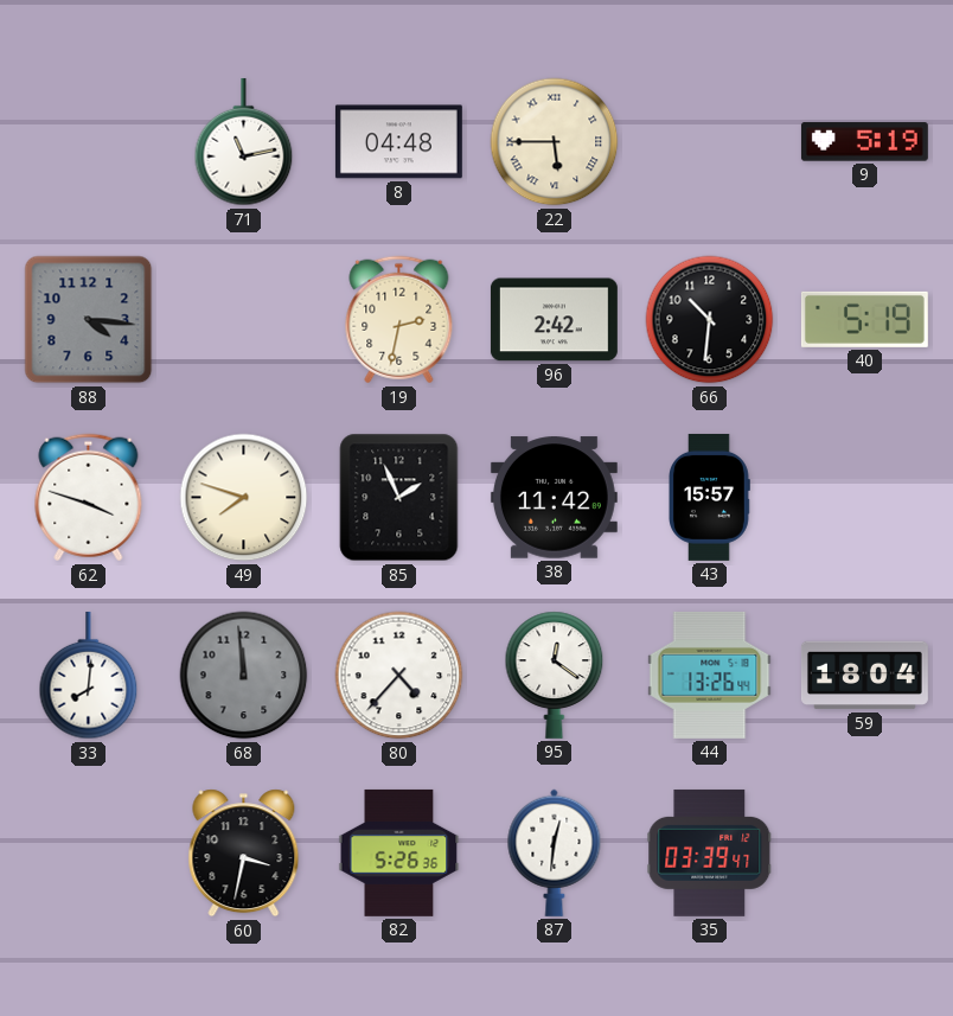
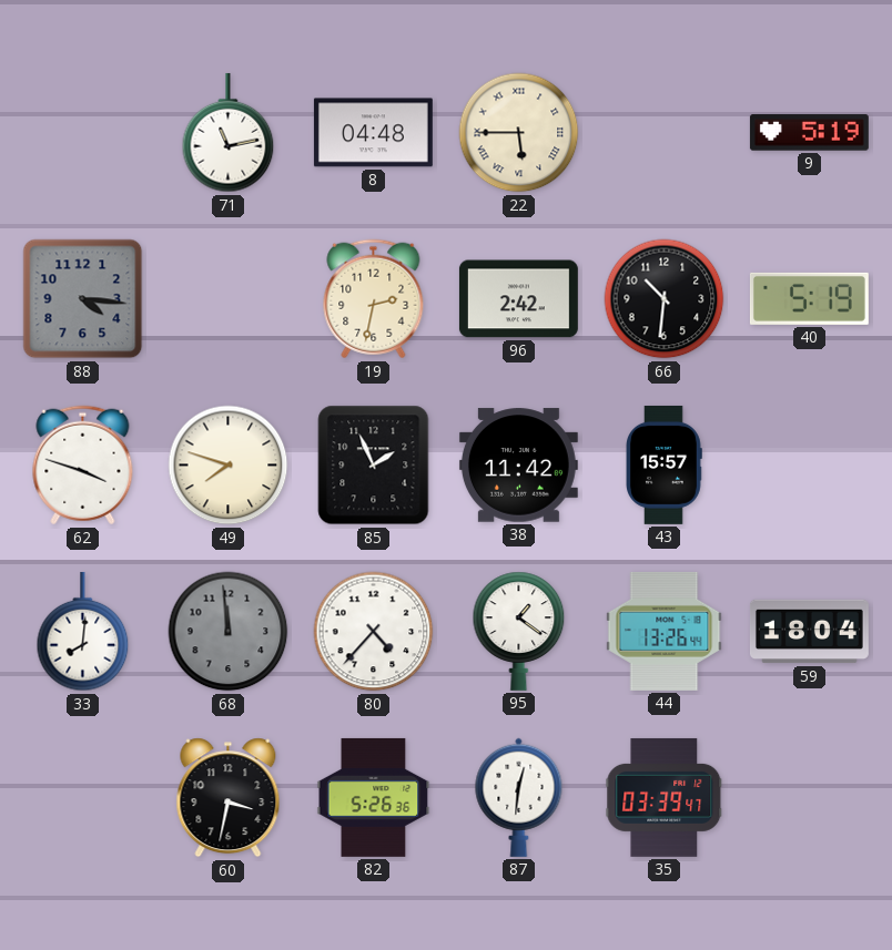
95: 12:21 -> 1:21
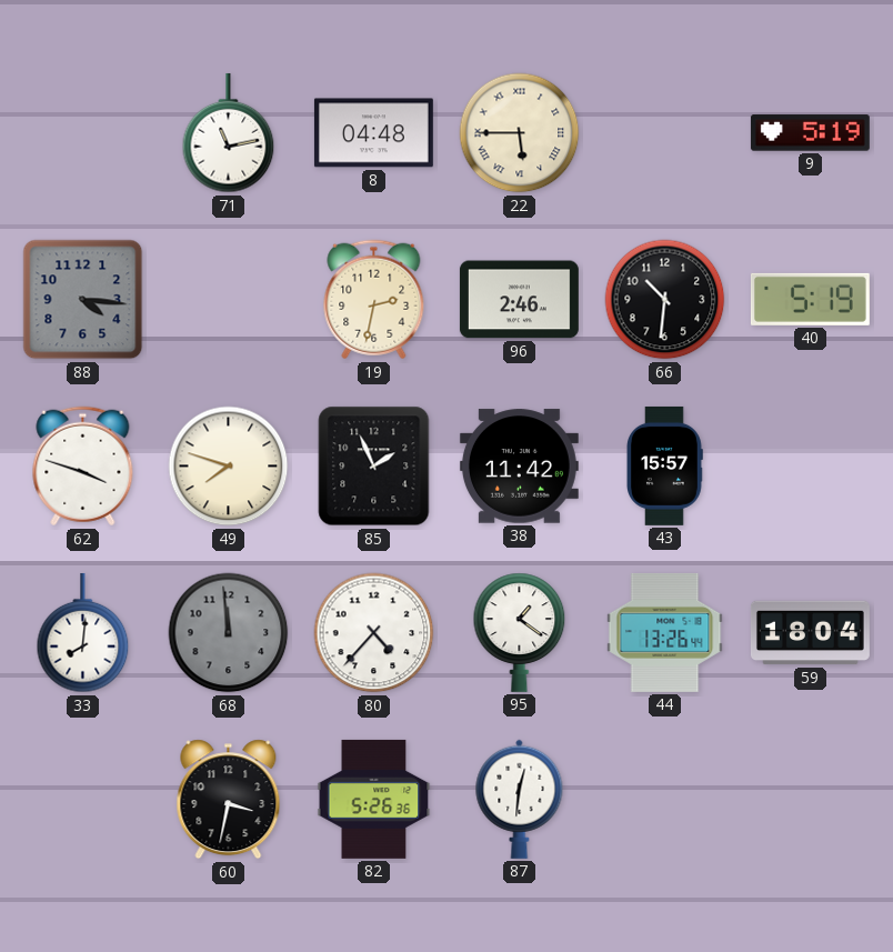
96: 2:42 -> 2:46
35: 03:39 -> none
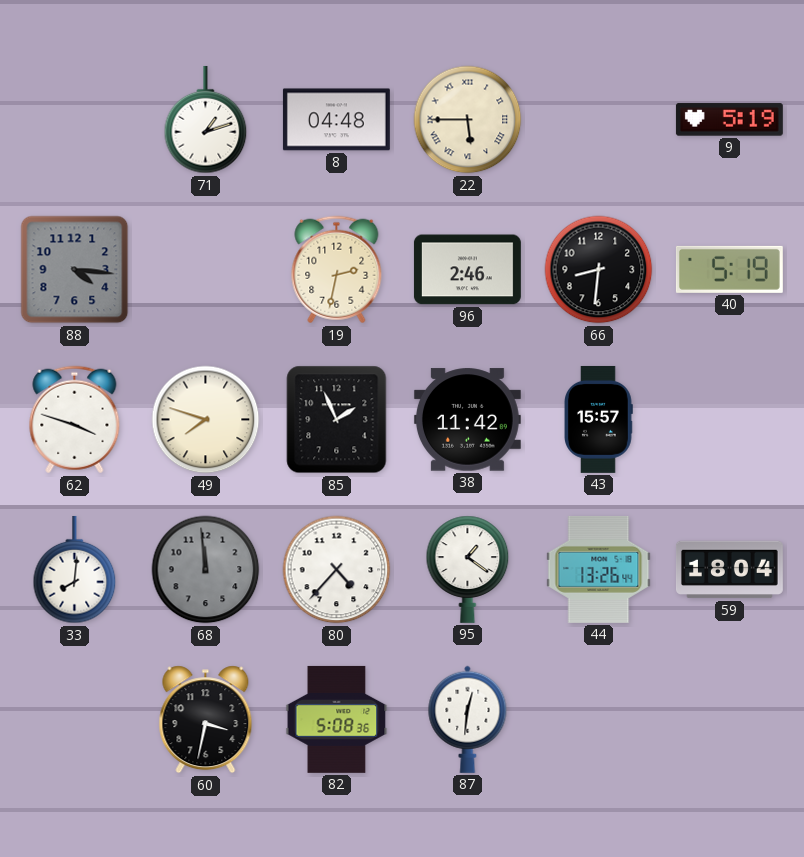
71: 11:13 -> 1:12
66: 10:31 -> 8:31
82: 5:26 -> 5:08
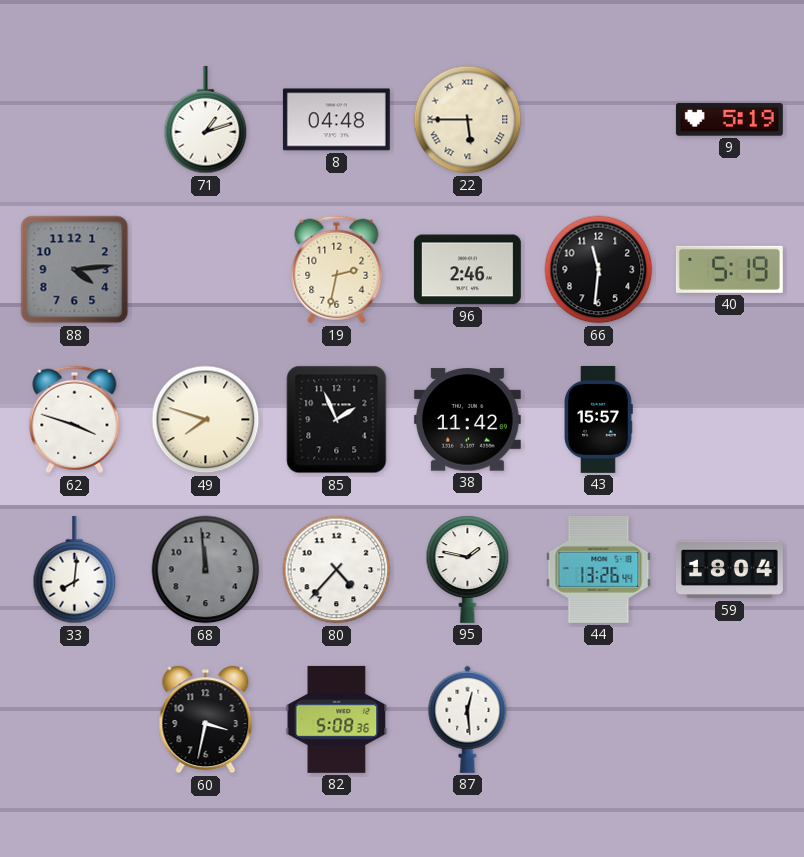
88: 4:16 -> 4:14
66: 8:31 -> 11:31
95: 1:21 -> 1:47
87: 12:31 -> 12:29
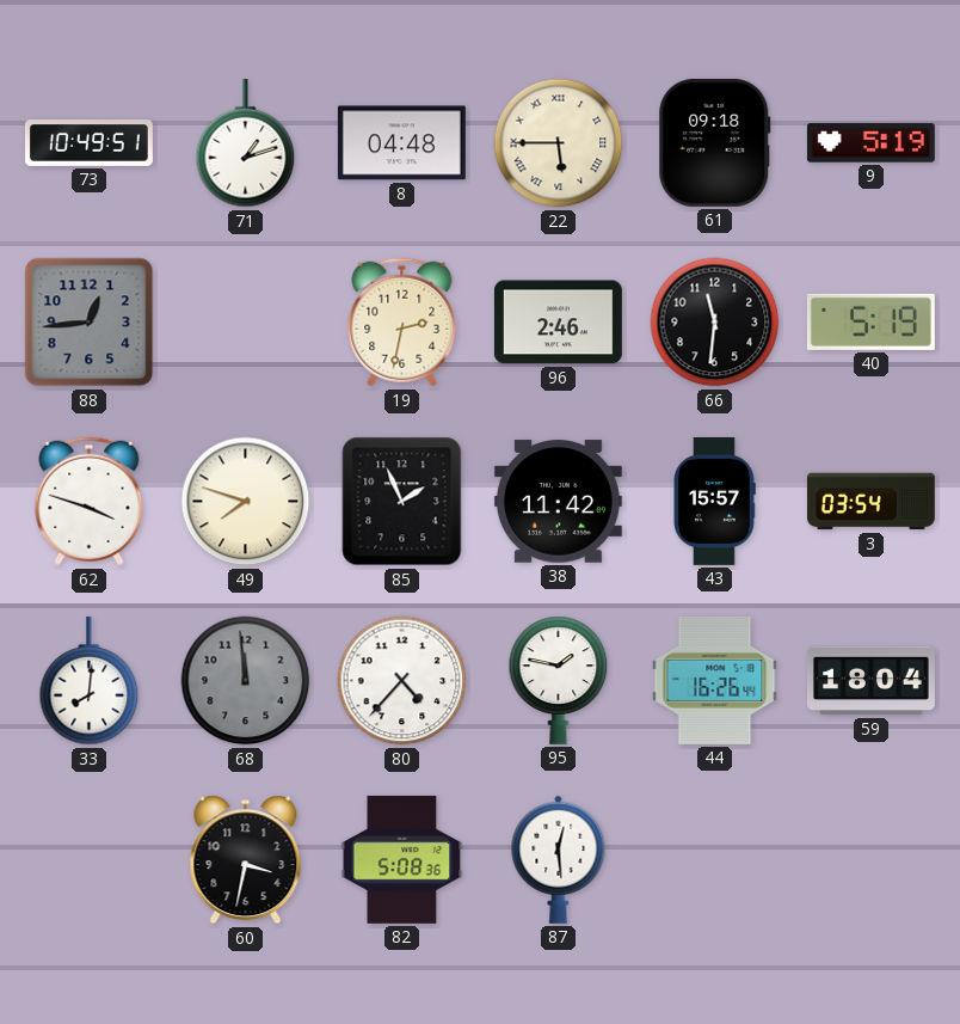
73: none -> 10:49
61: none -> 09:18
88: 4:14 -> 12:44
3: none -> 03:54
44: 13:26 -> 16:26
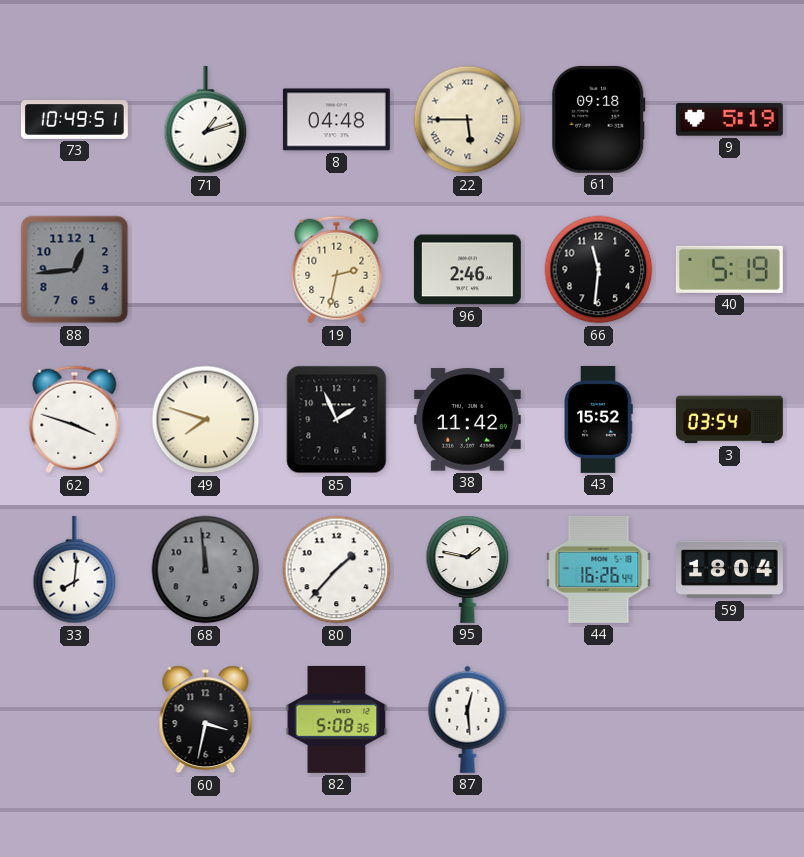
43: 15:57 -> 15:52
80: 4:37 -> 1:37
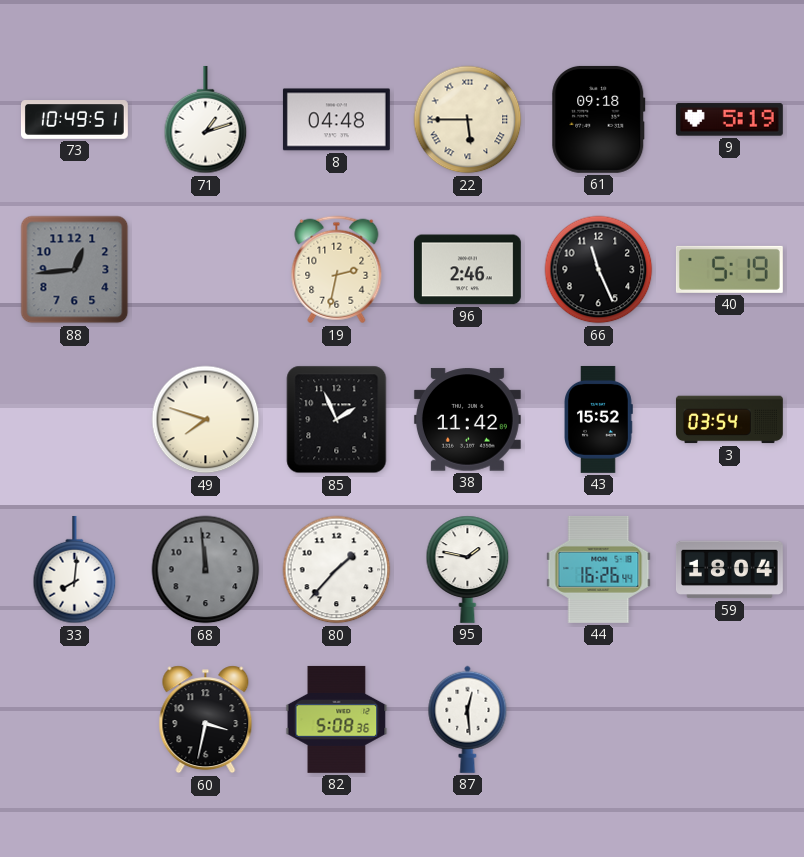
66: 11:31 -> 11:26
62: 3:48 -> none
